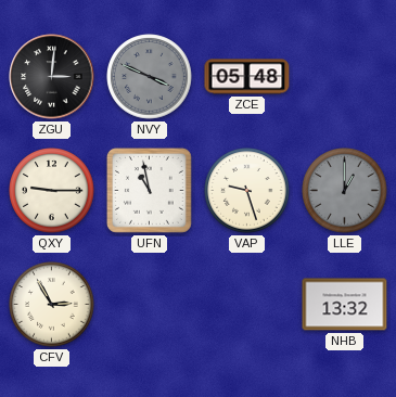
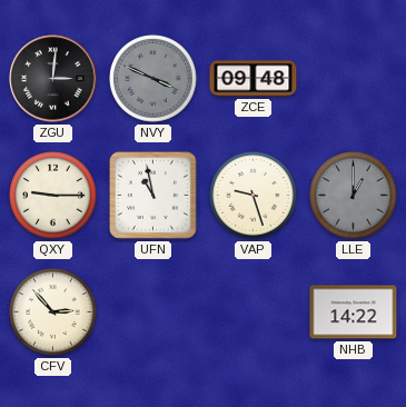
ZCE: 05:48 -> 09:48
CFV: 2:55 -> 2:53
NHB: 13:32 -> 14:22
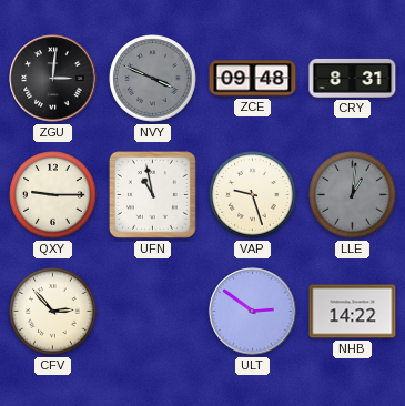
CRY: none -> 8:31
LLE: 1:00 -> 1:01
ULT: none -> 2:51
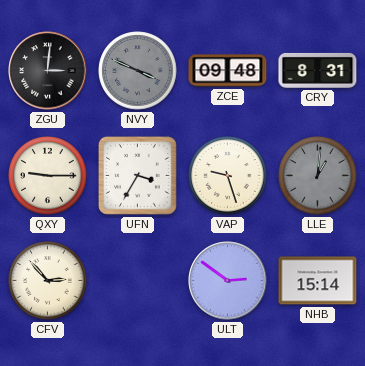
UFN: 10:58 -> 3:35
NHB: 14:22 -> 15:14
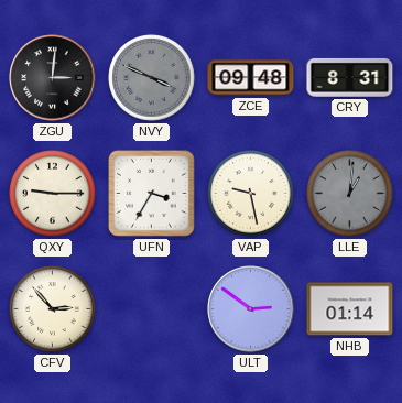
VAP: 9:27 -> 9:28
NHB: 15:14 -> 01:14
